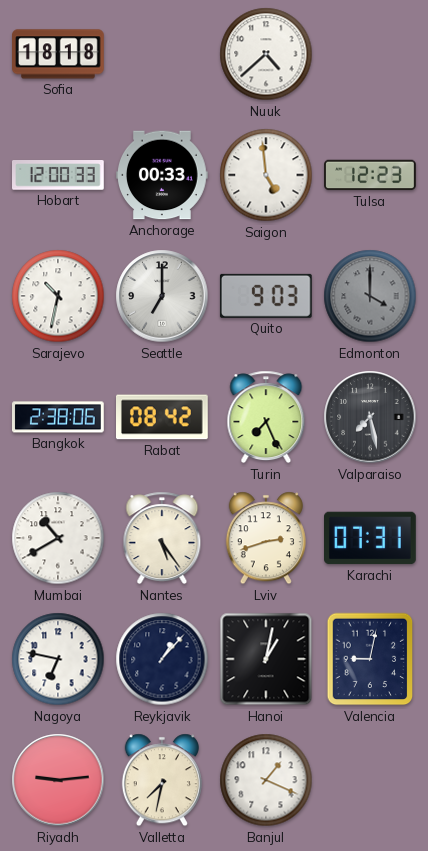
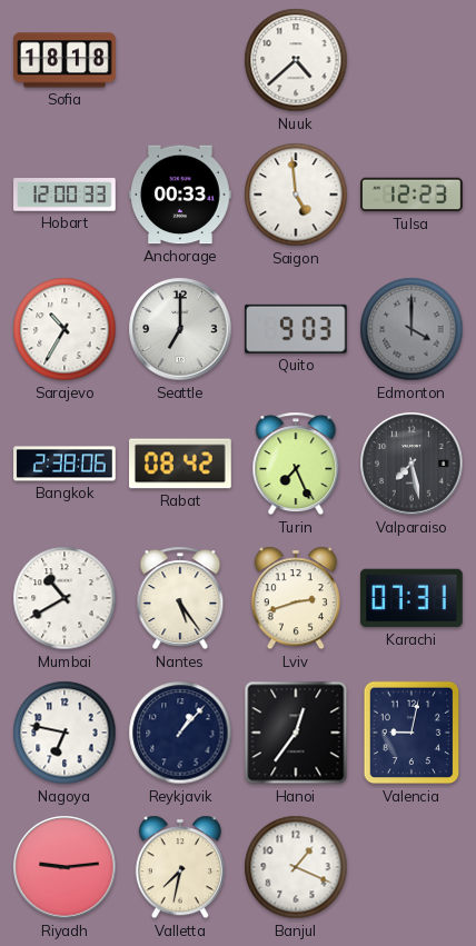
Sarajevo: 10:32 -> 10:35
Hanoi: 1:02 -> 12:36
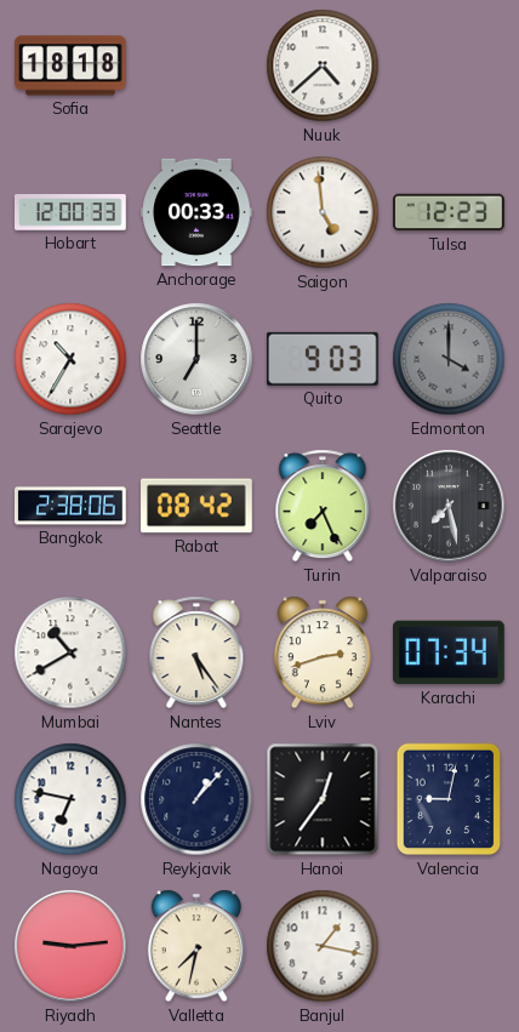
Karachi: 07:31 -> 07:34
Banjul: 1:19 -> 1:17
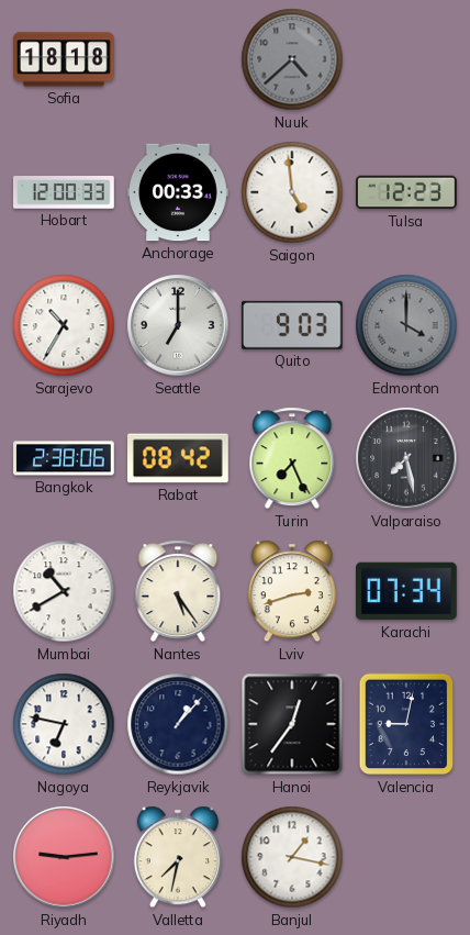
Nuuk dial: white -> grey
